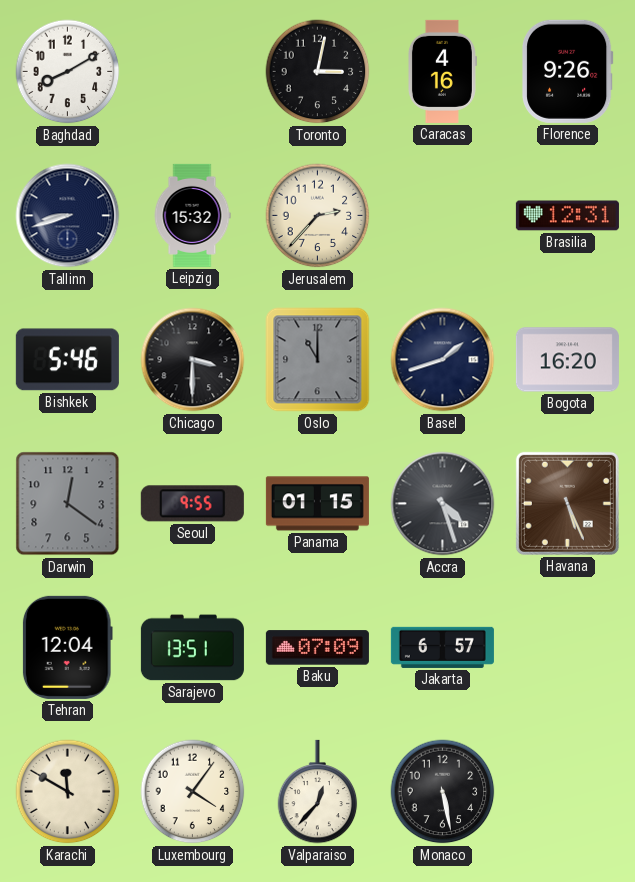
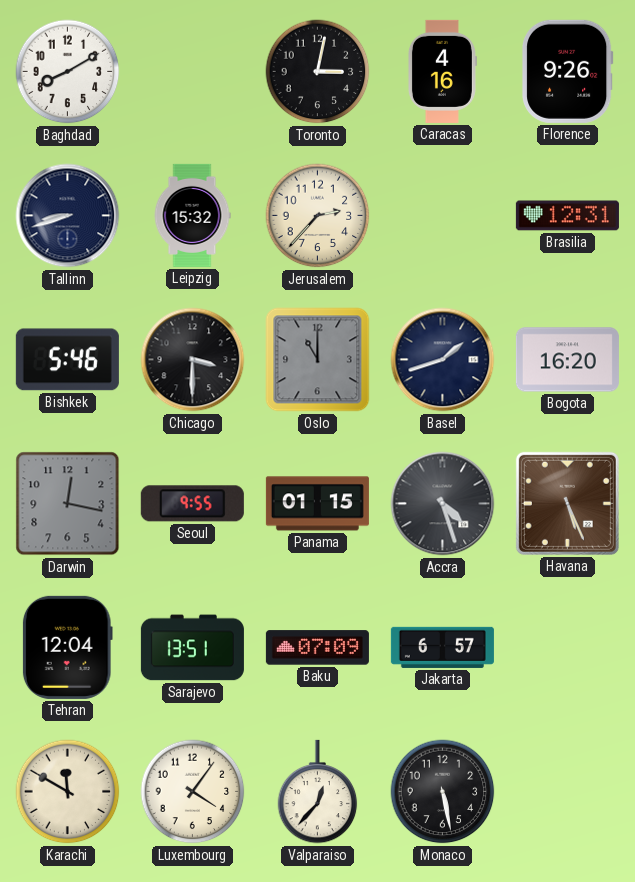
Darwin: 12:21 -> 12:17
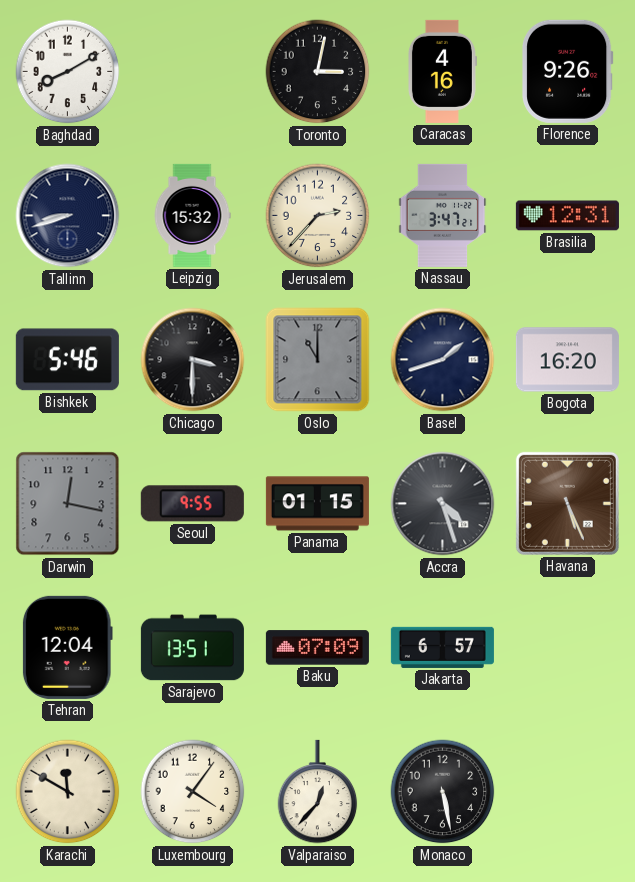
Nassau: none -> 3:47
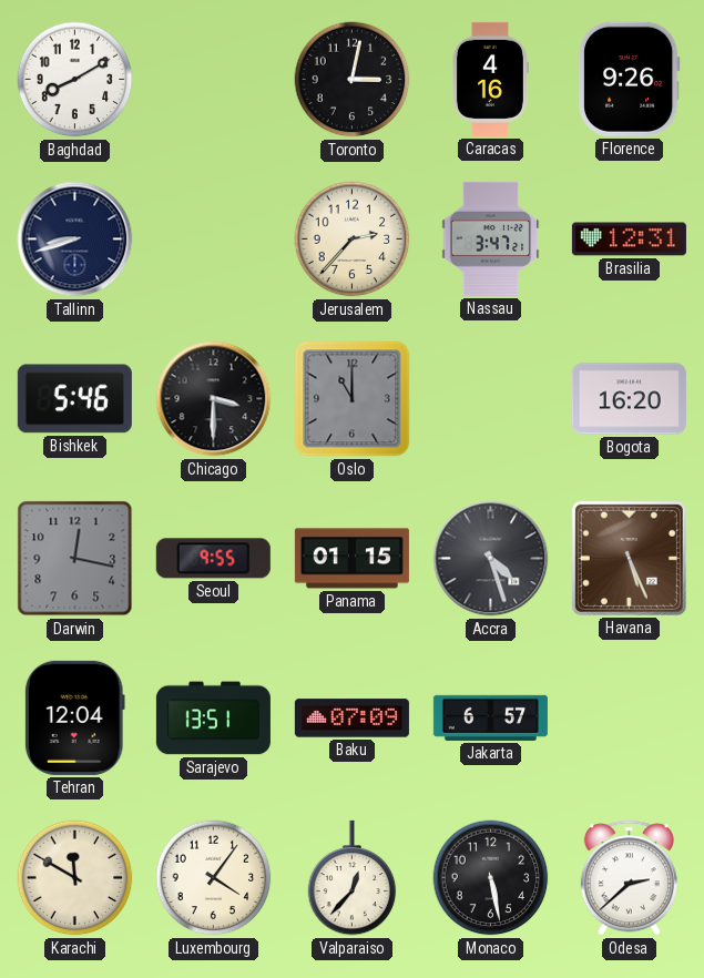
Leipzig: 15:32 -> none
Basel: 1:42 -> none
Odesa: none -> 2:38
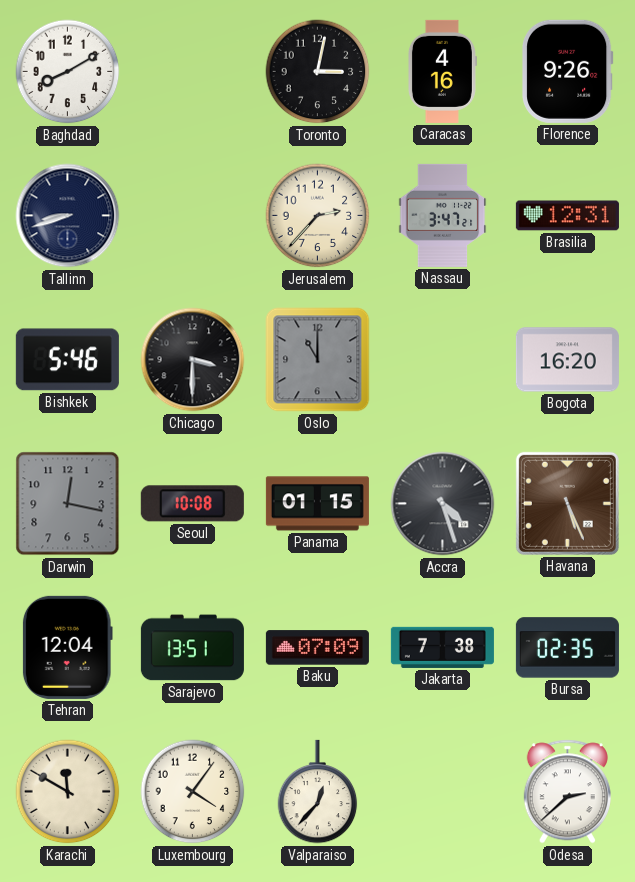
Seoul: 9:55 -> 10:08
Jakarta: 6:57 -> 7:38
Bursa: none -> 02:35
Monaco: 5:28 -> none
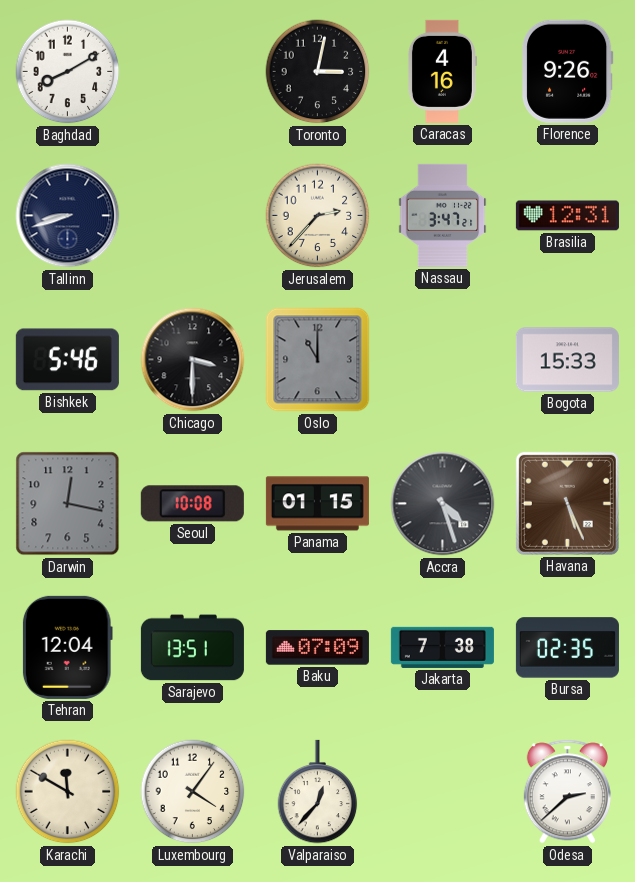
Bogota: 16:20 -> 15:33
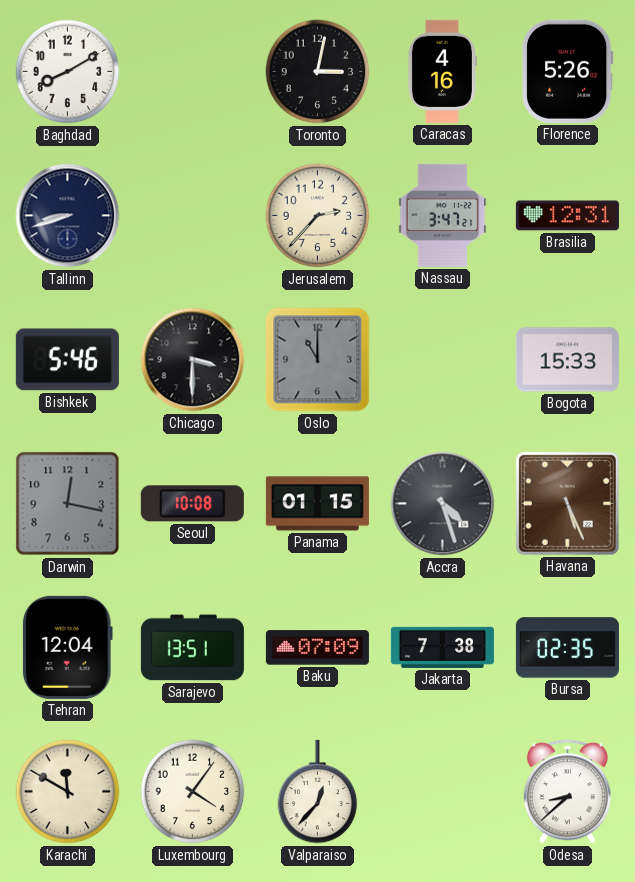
Florence: 9:26 -> 5:26
Odesa: 2:38 -> 8:38
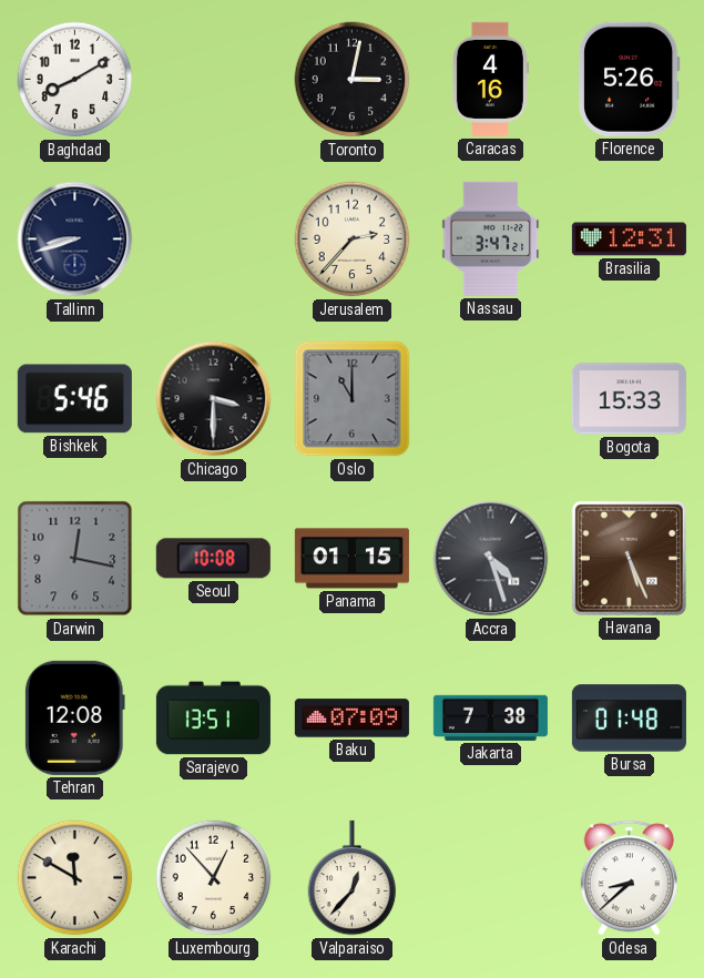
Tehran: 12:04 -> 12:08
Bursa: 02:35 -> 01:48
Luxembourg: 4:06 -> 12:53
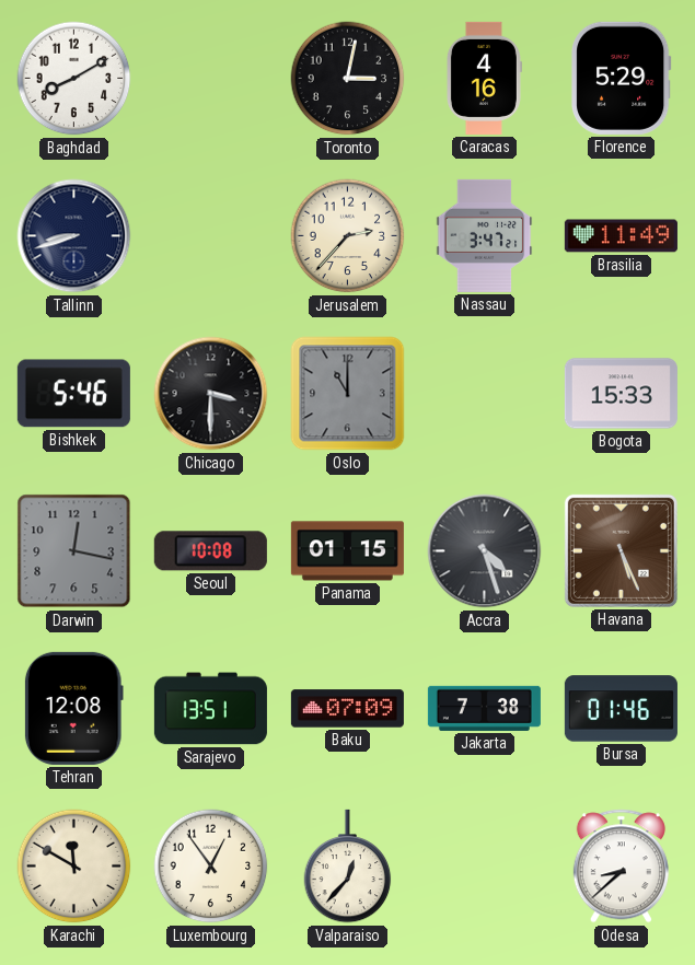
Florence: 5:26 -> 5:29
Brasilia: 12:31 -> 11:49
Bursa: 01:48 -> 01:46
Luxembourg: 12:53 -> 12:54
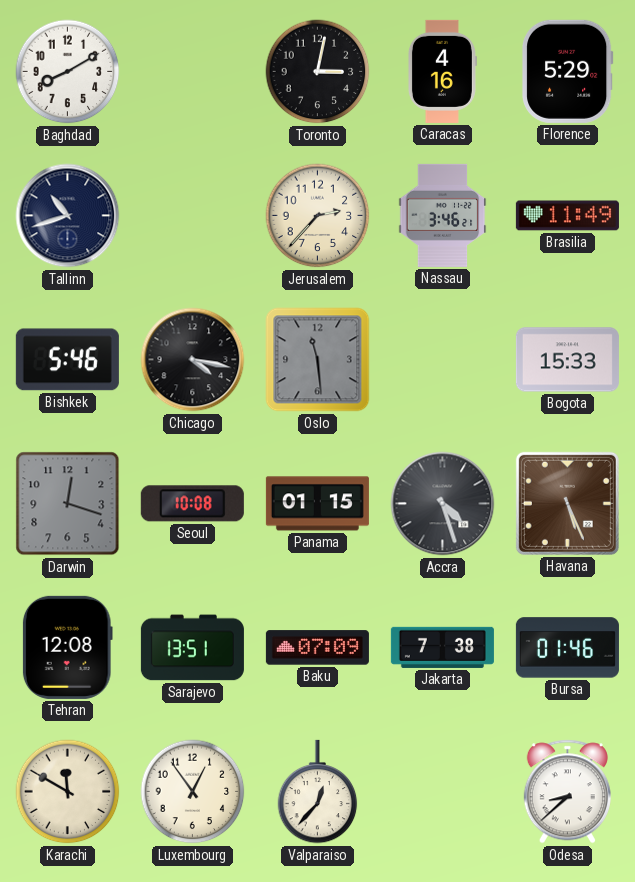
Tallinn: 8:42 -> 10:42
Nassau: 3:47 -> 3:46
Chicago: 3:30 -> 4:17
Oslo: 11:00 -> 11:29
Darwin: 12:17 -> 12:18
